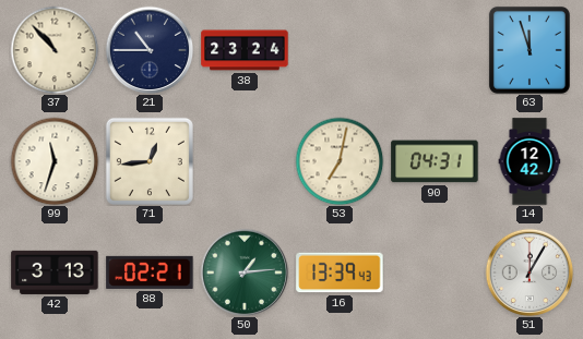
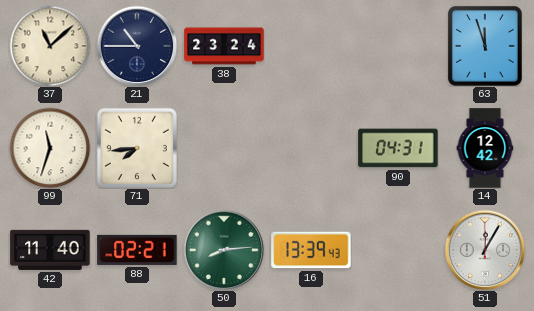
37: 10:53 -> 11:08
71: 12:44 -> 7:44
53: 7:02 -> none
42: 3:13 -> 11:40
50: 1:14 -> 8:14
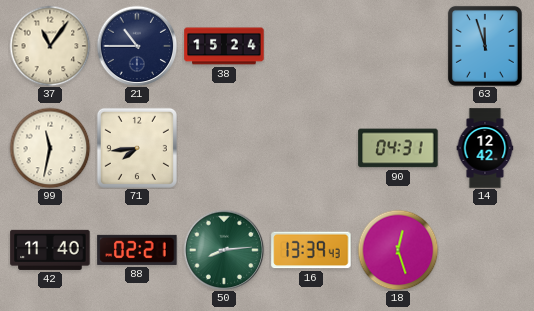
37: 11:08 -> 11:06
38: 23:24 -> 15:24
99: 11:33 -> 11:32
18: none -> 12:27
51: 12:05 -> none
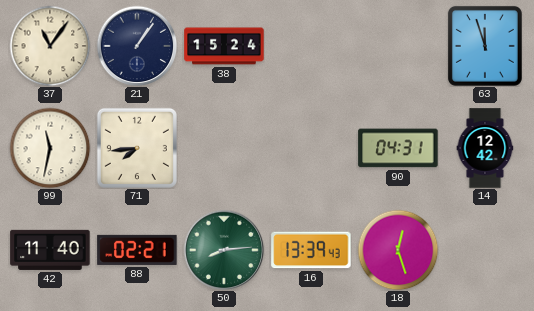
21: 10:45 -> 1:06
